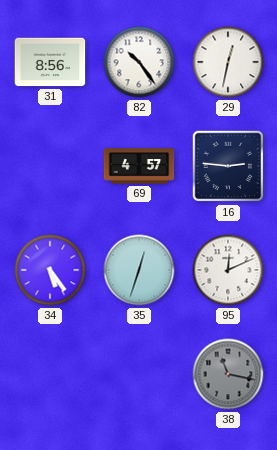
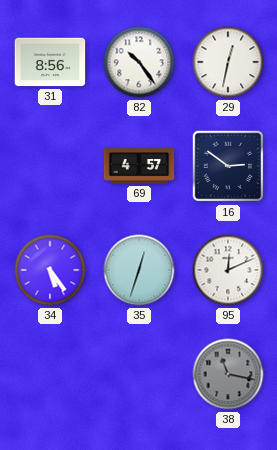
16: 2:46 -> 2:51
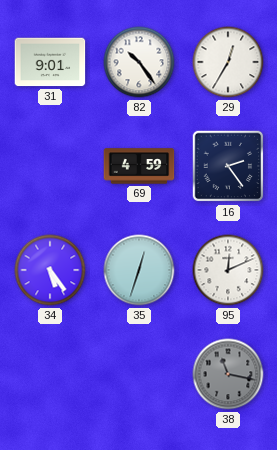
31: 8:56 -> 9:01
29: 12:32 -> 12:35
69: 4:57 -> 4:59
16: 2:51 -> 2:24
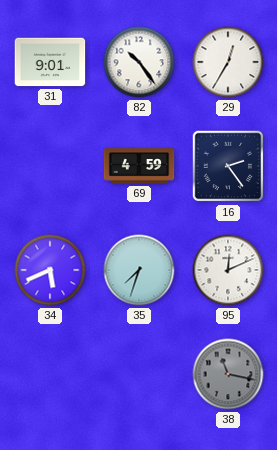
34: 5:24 -> 5:41
35: 12:33 -> 7:33
